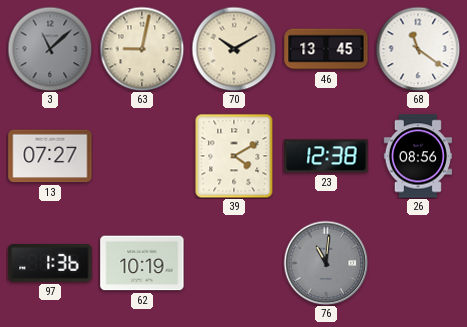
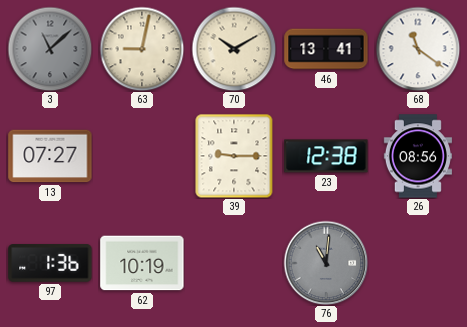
46: 13:45 -> 13:41
39: 4:10 -> 9:15
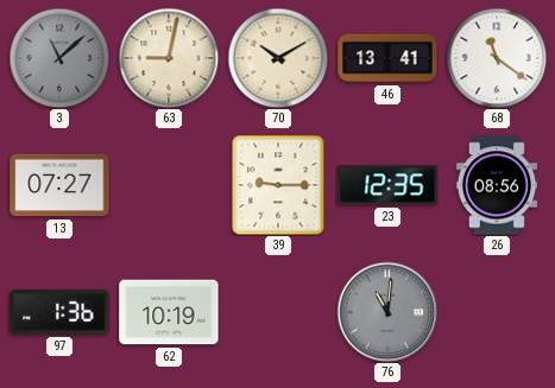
23: 12:38 -> 12:35
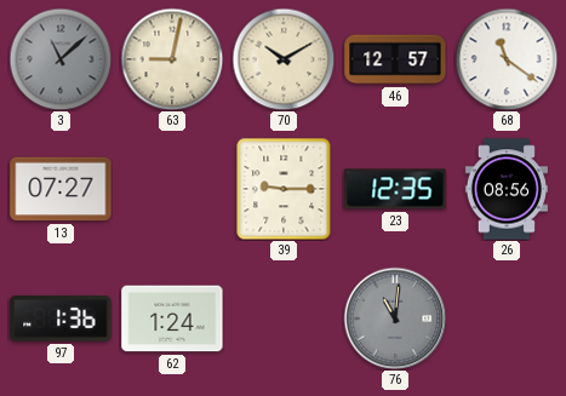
46: 13:41 -> 12:57
62: 10:19 -> 1:24
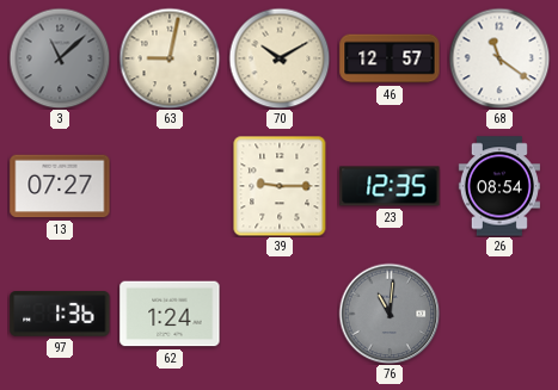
26: 08:56 -> 08:54
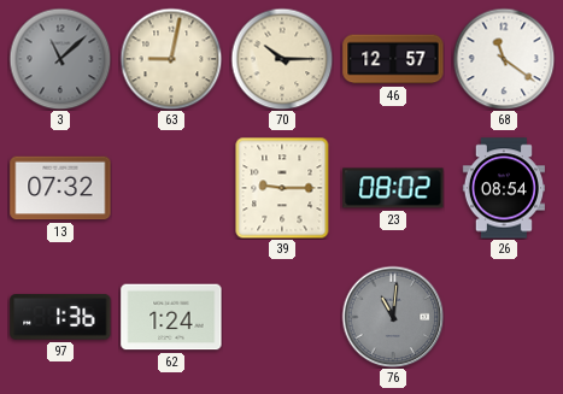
70: 10:10 -> 10:15
13: 07:27 -> 07:32
23: 12:35 -> 08:02
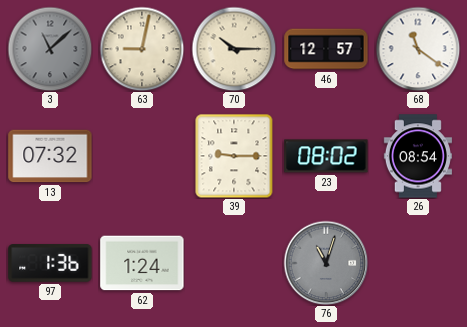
76: 11:01 -> 11:03
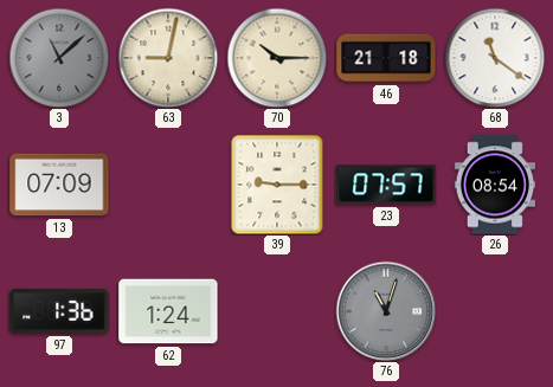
46: 12:57 -> 21:18
13: 07:32 -> 07:09
23: 08:02 -> 07:57
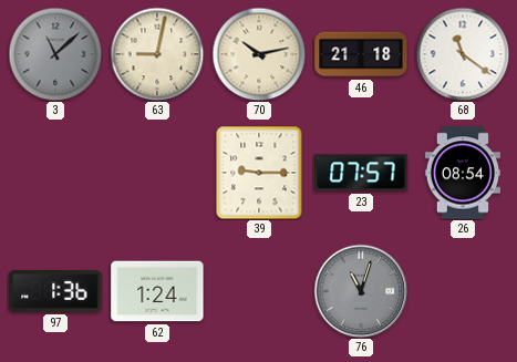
70: 10:15 -> 10:13
13: 07:09 -> none
